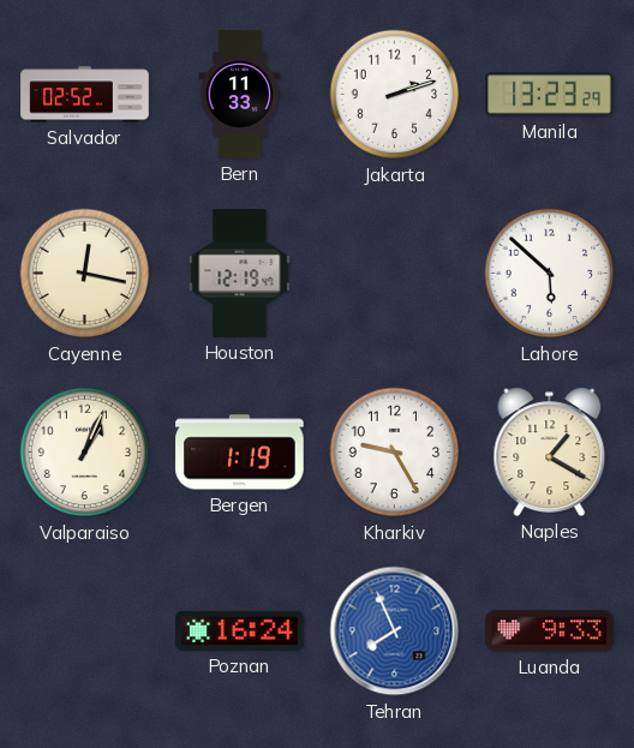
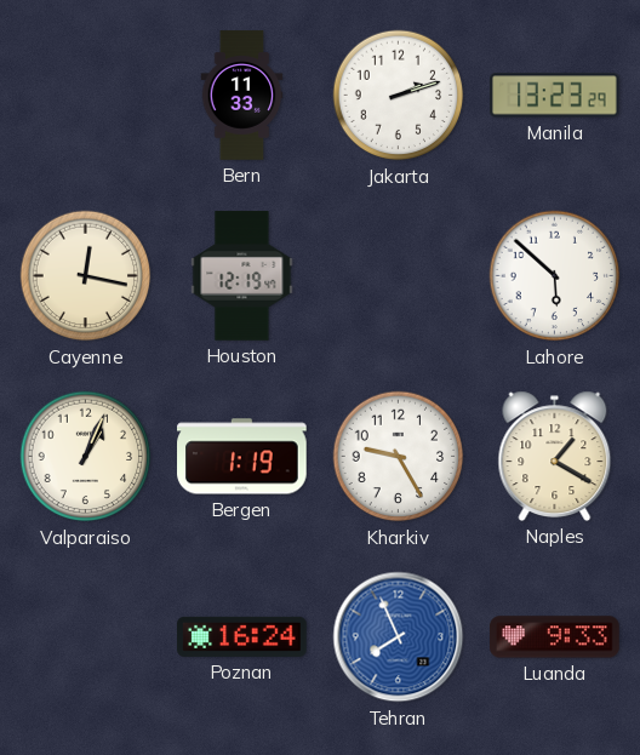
Salvador: 02:52 -> none
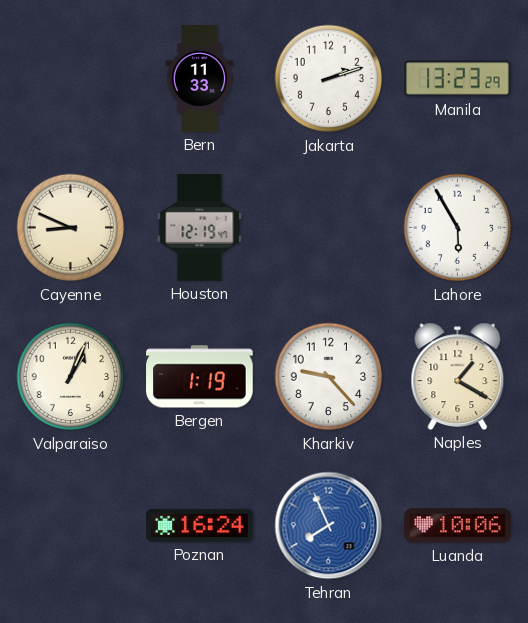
Cayenne: 12:17 -> 8:49
Lahore: 5:52 -> 5:55
Kharkiv: 9:25 -> 9:23
Luanda: 9:33 -> 10:06
